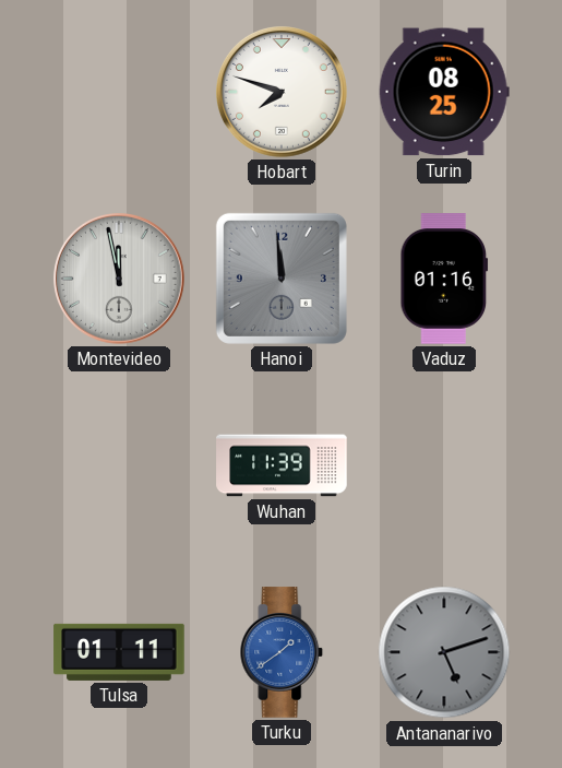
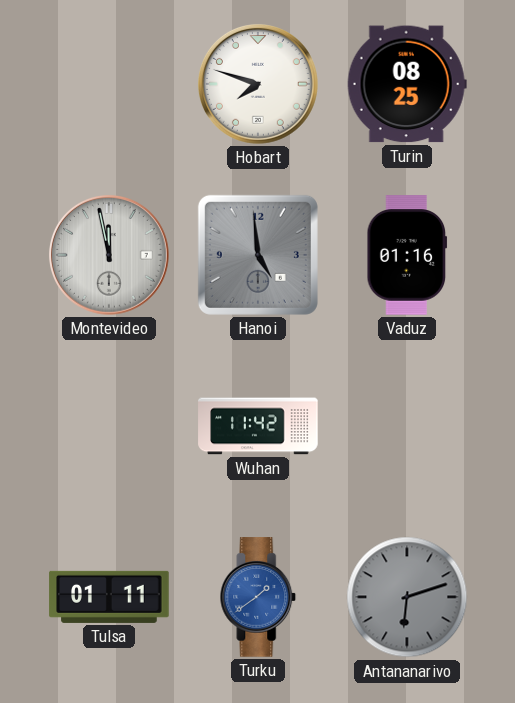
Hanoi: 11:59 -> 4:59
Wuhan: 11:39 -> 11:42
Antananarivo: 5:12 -> 6:12
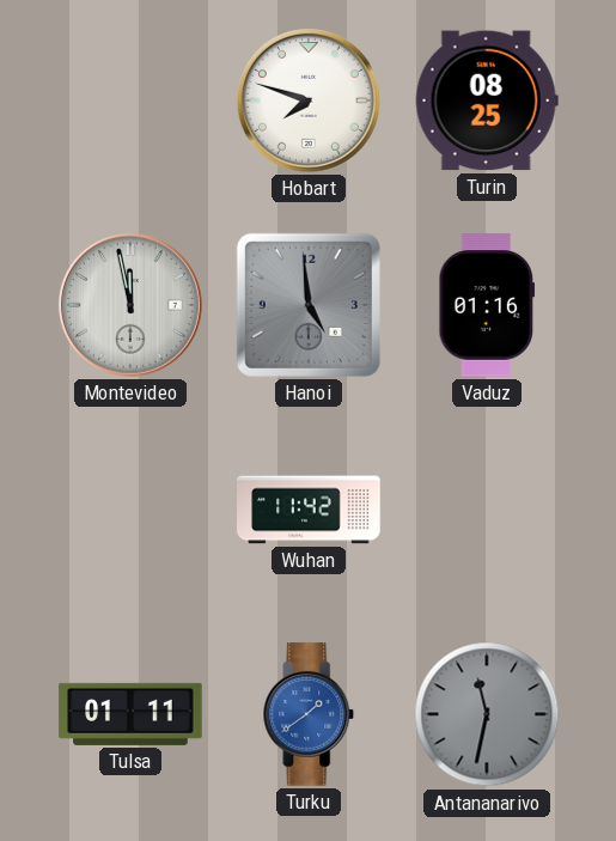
Antananarivo: 6:12 -> 11:32
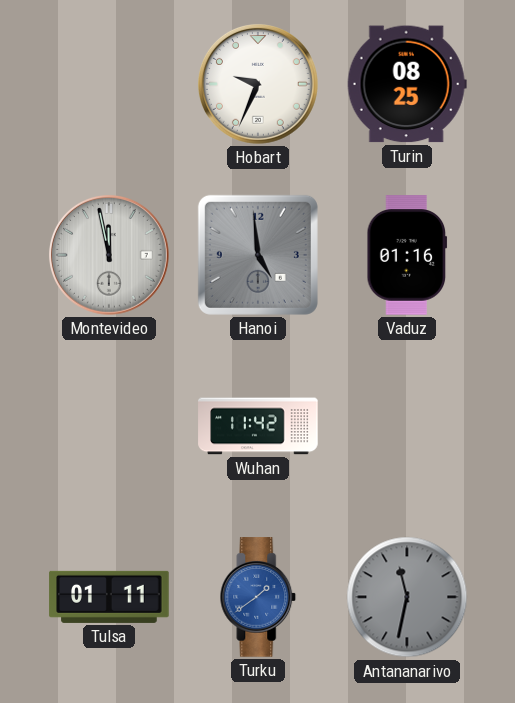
Hobart: 7:48 -> 9:34
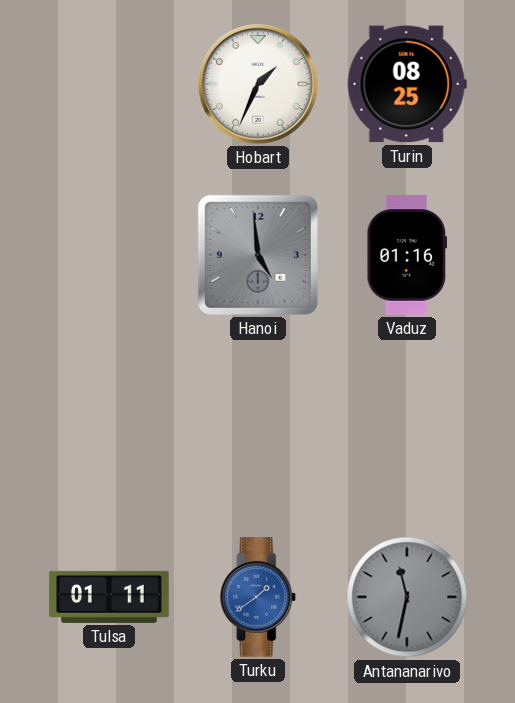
Hobart: 9:34 -> 1:34
Montevideo: 11:58 -> none
Wuhan: 11:42 -> none
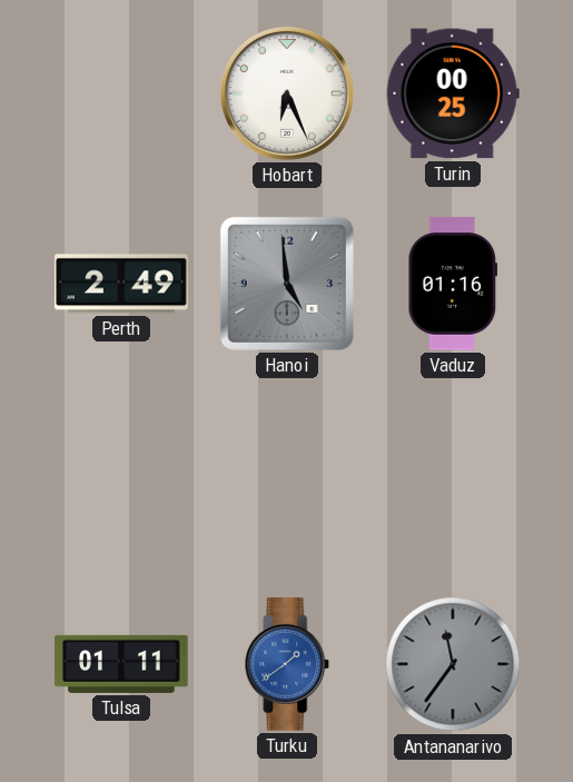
Hobart: 1:34 -> 6:26
Turin: 08:25 -> 00:25
Perth: none -> 2:49
Antananarivo: 11:32 -> 11:36
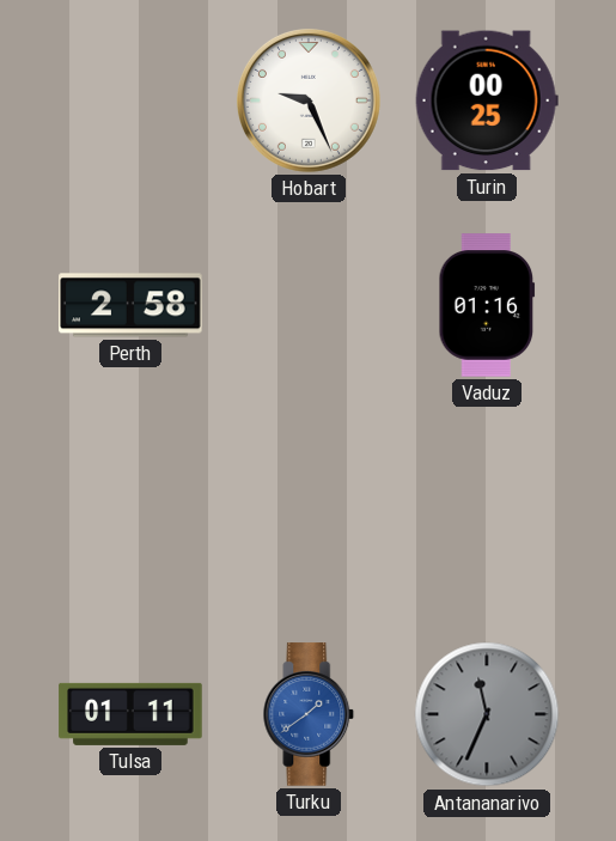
Hobart: 6:26 -> 9:26
Perth: 2:49 -> 2:58
Hanoi: 4:59 -> none
Antananarivo: 11:36 -> 11:34
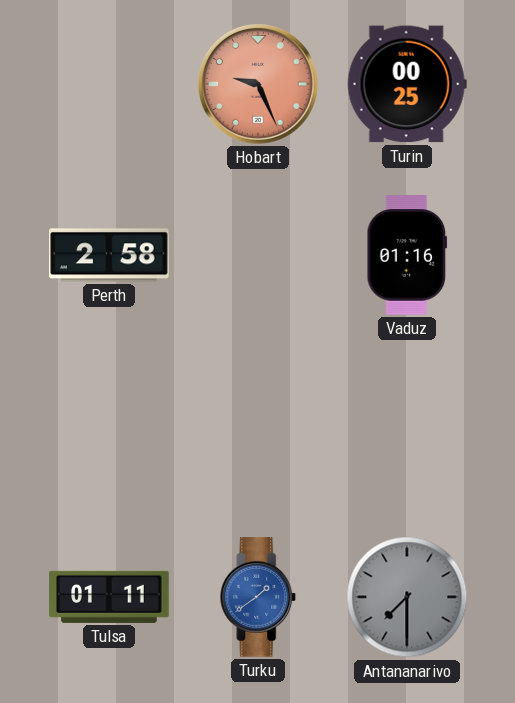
Hobart dial: white -> salmon
Antananarivo: 11:34 -> 7:30
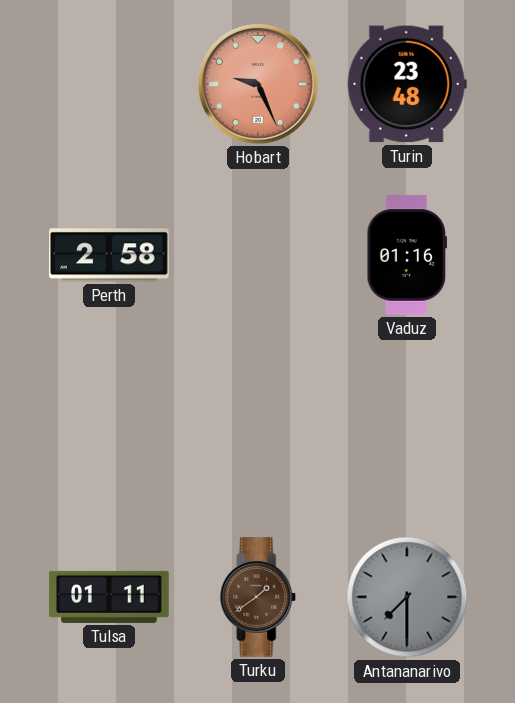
Turin: 00:25 -> 23:48
Turku dial: blue -> brown
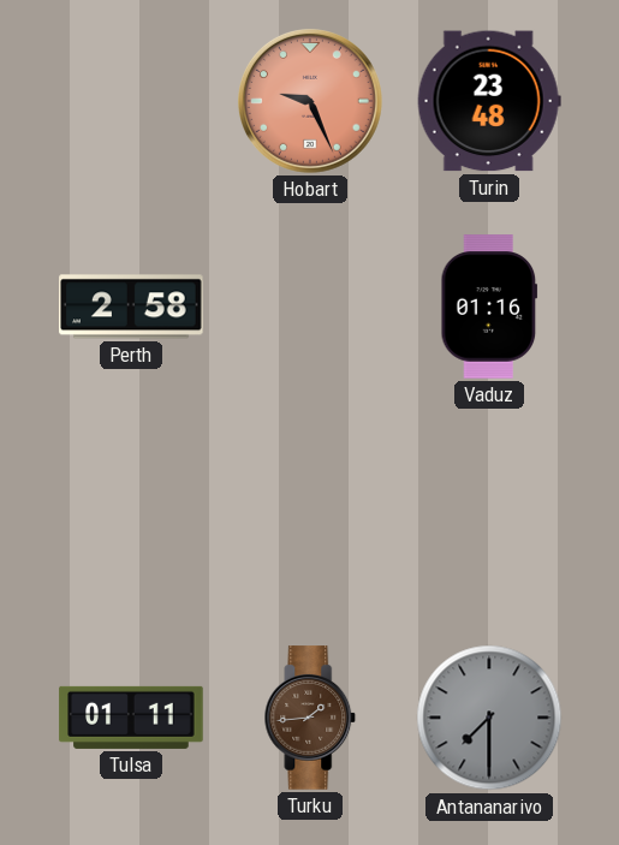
Turku: 1:39 -> 1:44
